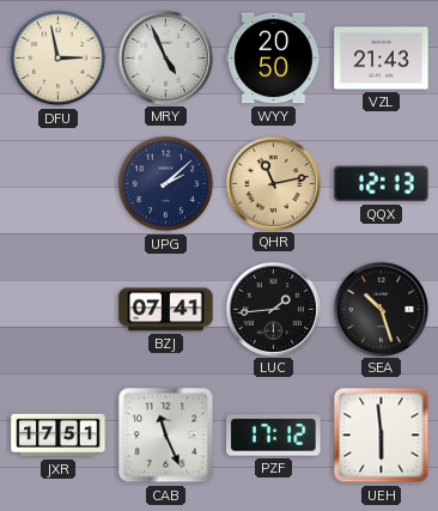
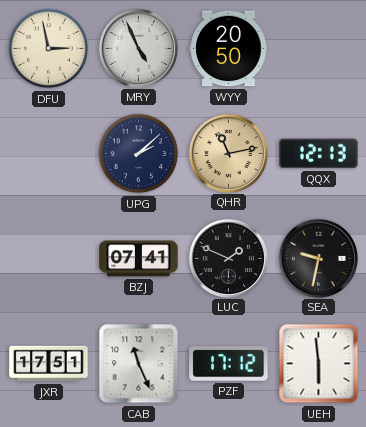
VZL: 21:43 -> none
LUC: 1:44 -> 1:49
SEA: 10:27 -> 9:32
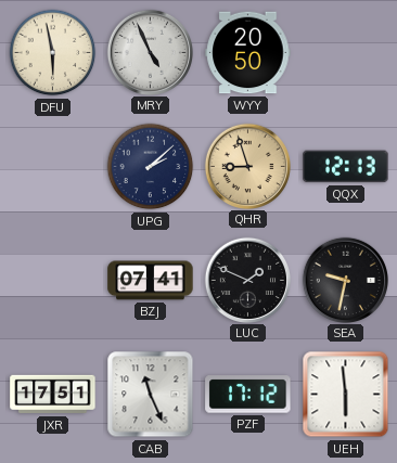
DFU: 2:58 -> 5:58
QHR: 11:13 -> 8:57
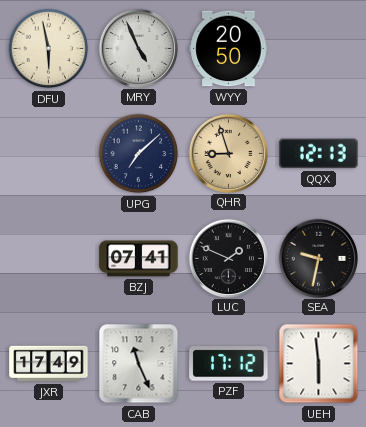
UPG: 2:08 -> 7:08
JXR: 17:51 -> 17:49
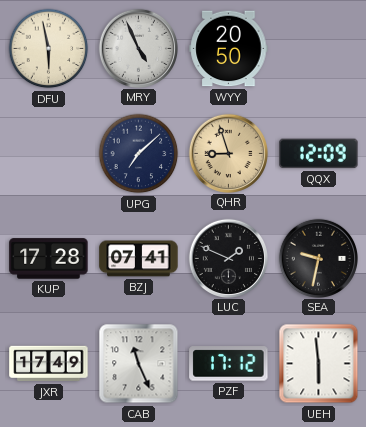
QQX: 12:13 -> 12:09
KUP: none -> 17:28
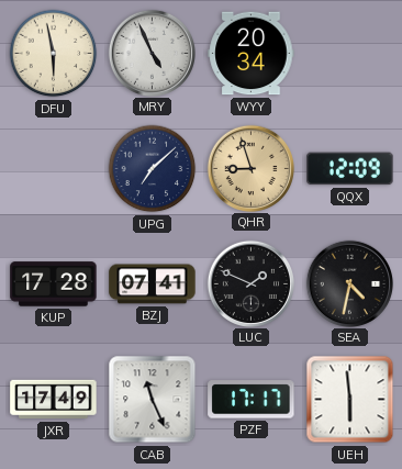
WYY: 20:50 -> 20:34
SEA: 9:32 -> 4:32
PZF: 17:12 -> 17:17
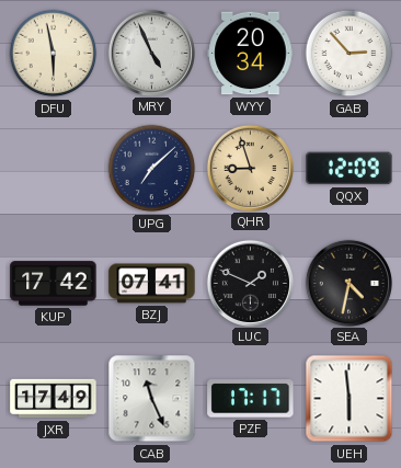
GAB: none -> 2:53
KUP: 17:28 -> 17:42
